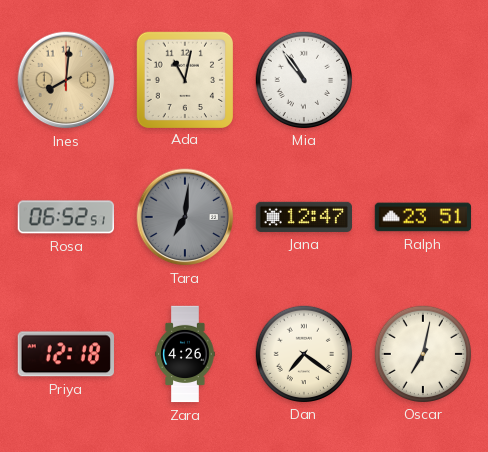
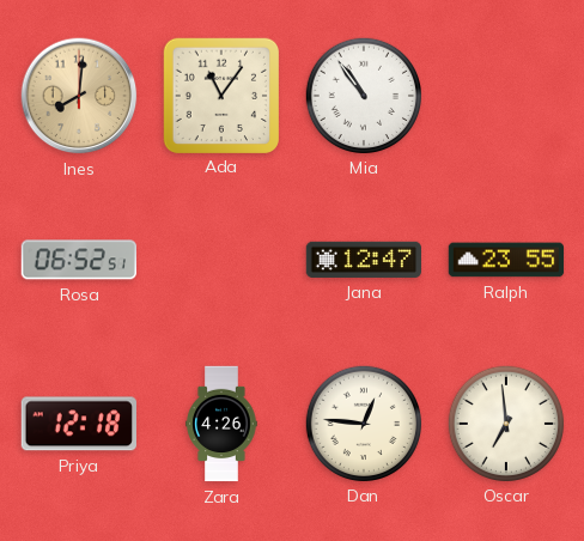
Ada: 11:02 -> 11:06
Tara: 7:01 -> none
Ralph: 23:51 -> 23:55
Dan: 7:21 -> 12:46
Oscar: 7:02 -> 6:59
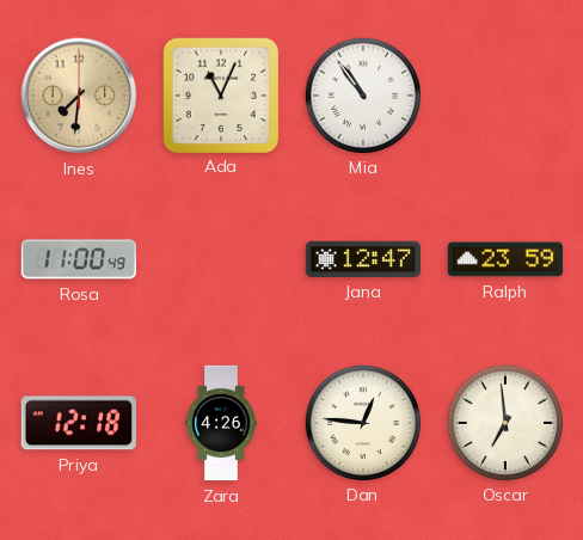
Ines: 8:01 -> 7:31
Ada: 11:06 -> 11:04
Rosa: 06:52 -> 11:00
Ralph: 23:55 -> 23:59
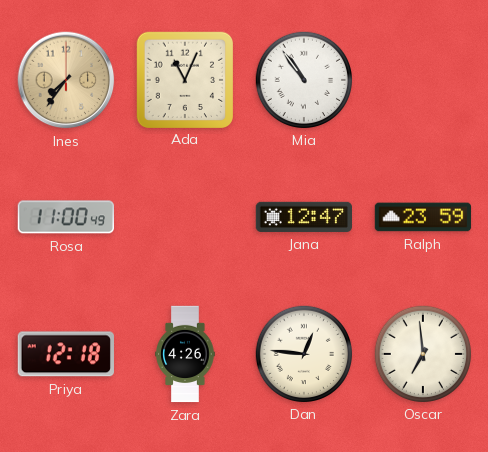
Ines: 7:31 -> 7:36
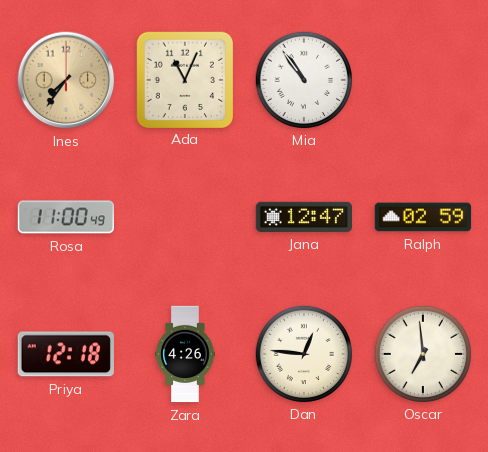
Ralph: 23:59 -> 02:59
